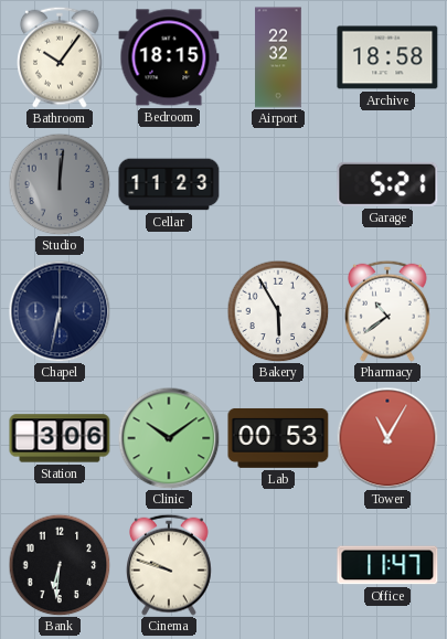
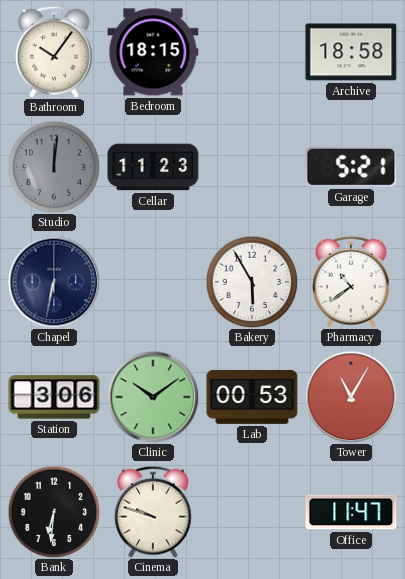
Airport: 22:32 -> none
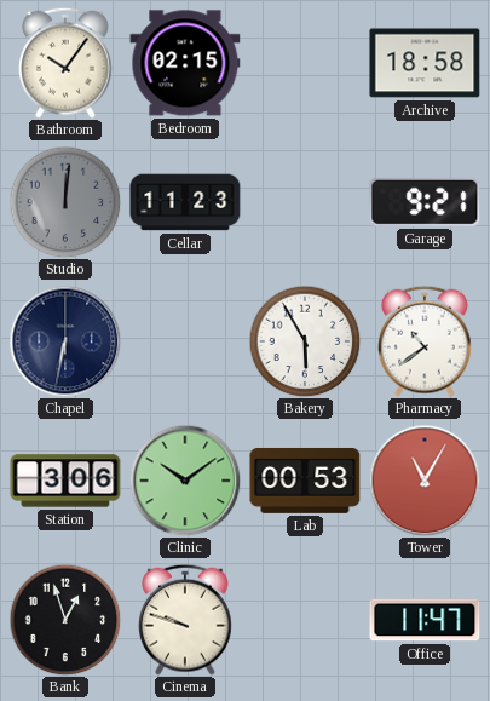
Bedroom: 18:15 -> 02:15
Garage: 5:21 -> 9:21
Bank: 6:31 -> 12:57
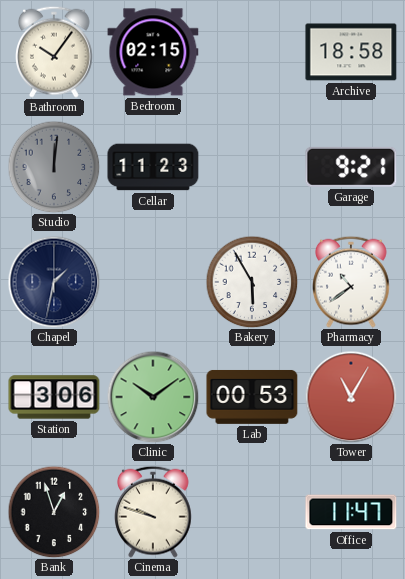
Chapel: 6:32 -> 1:32
